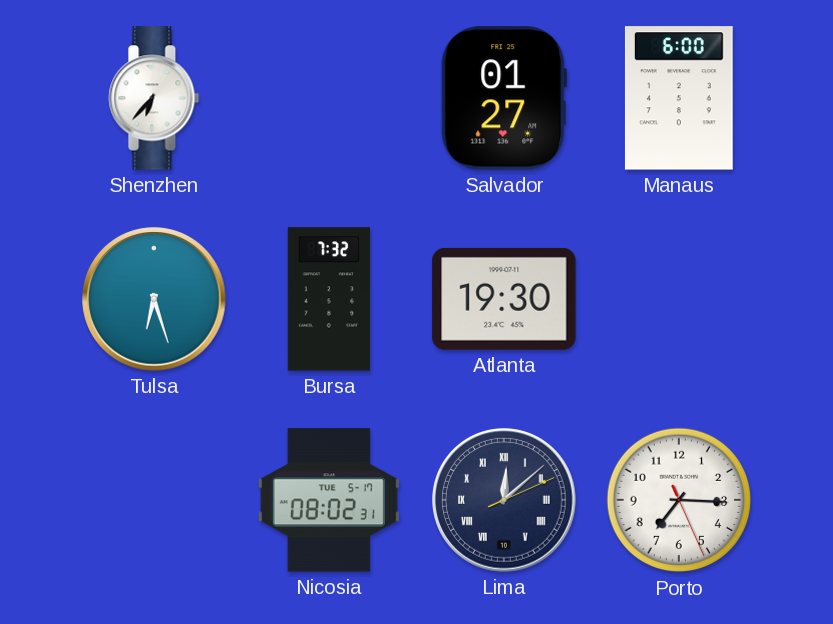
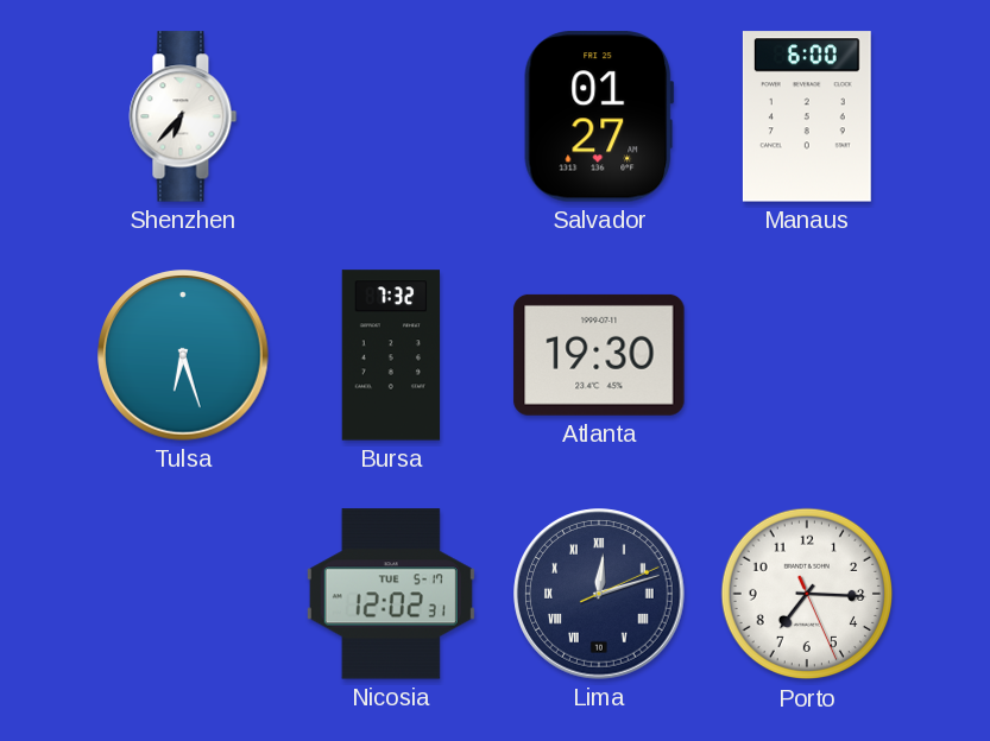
Nicosia: 08:02 -> 12:02
Lima: 12:08 -> 12:12
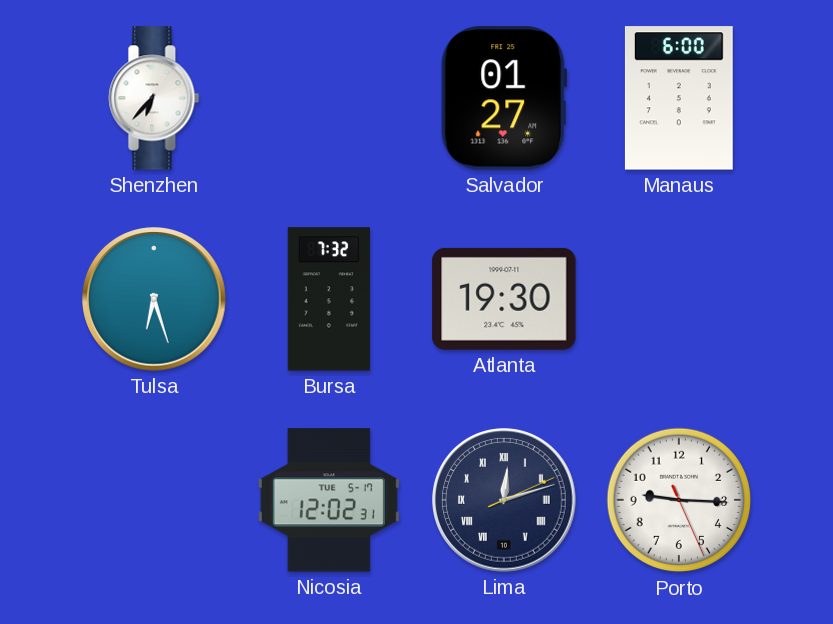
Porto: 7:15 -> 9:15
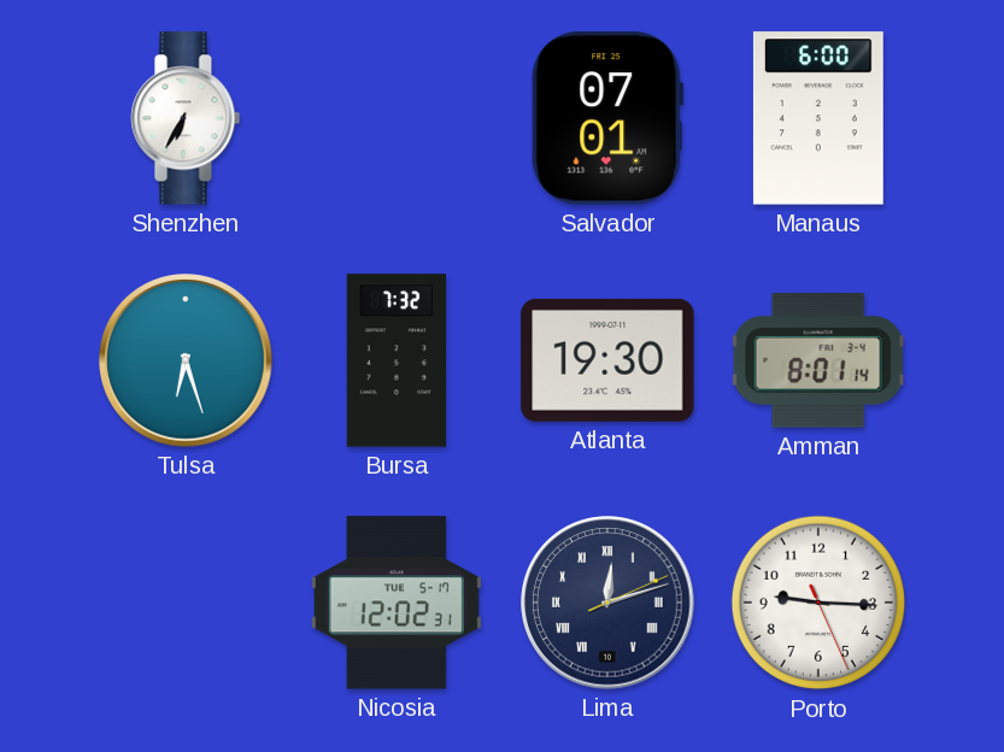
Shenzhen: 6:37 -> 6:35
Salvador: 01:27 -> 07:01
Amman: none -> 8:01
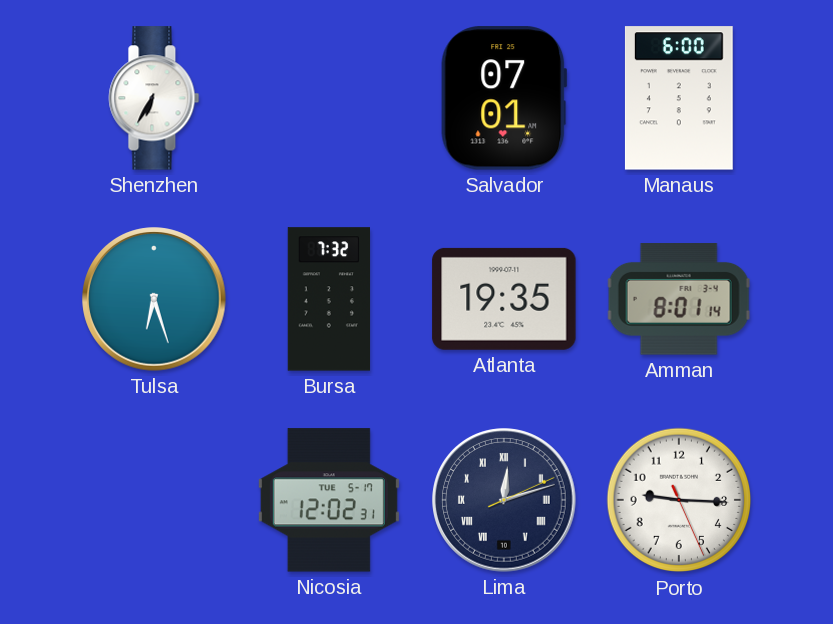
Atlanta: 19:30 -> 19:35
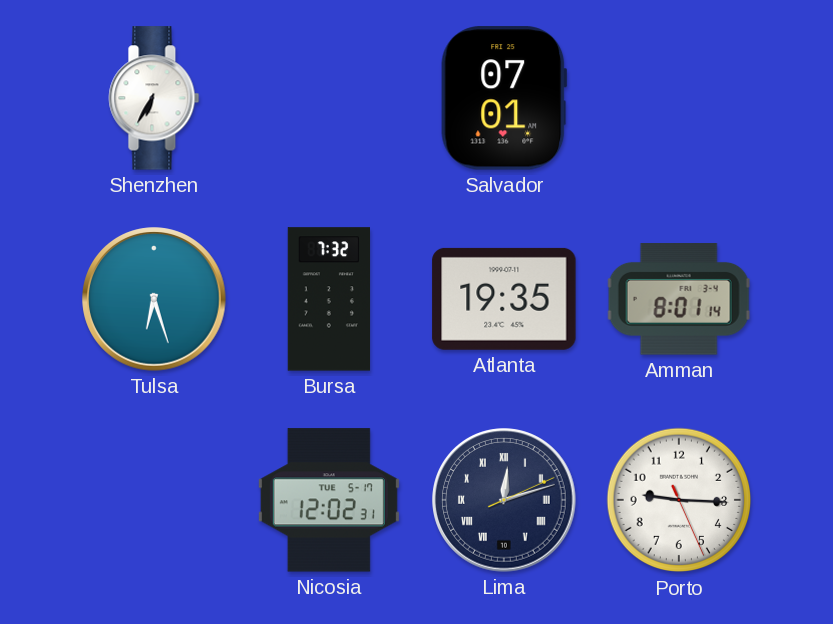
Manaus: 6:00 -> none
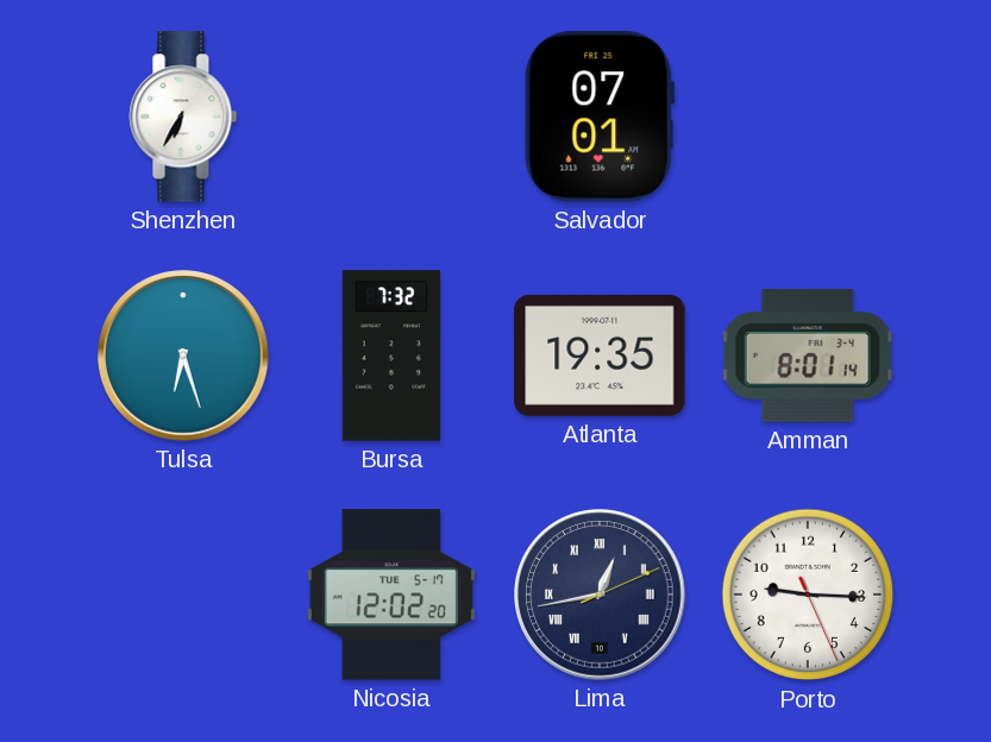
Nicosia: 12:02:31 -> 12:02:20
Lima: 12:12 -> 12:43
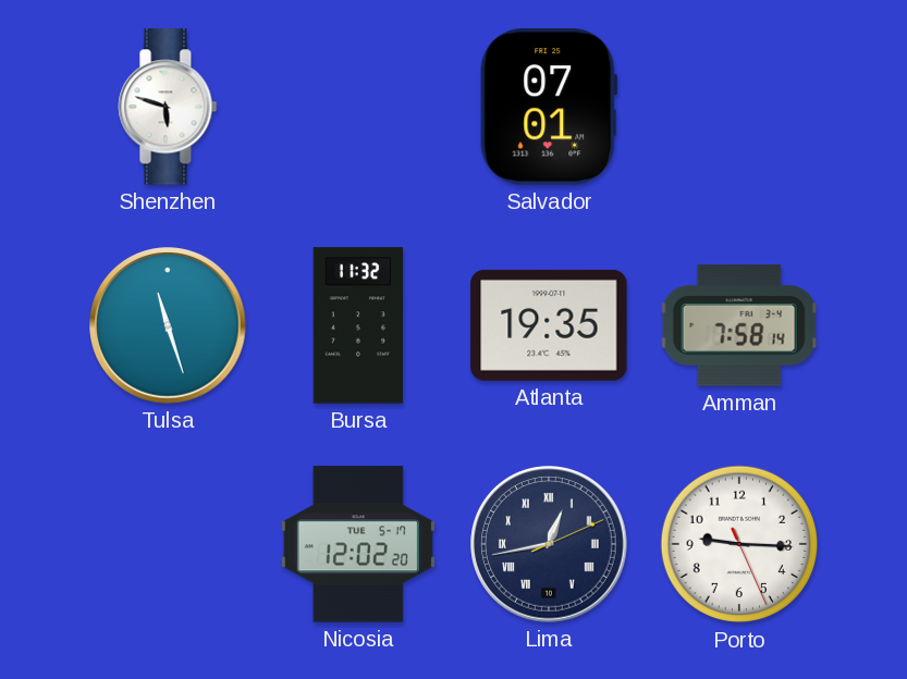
Shenzhen: 6:35 -> 5:48
Tulsa: 6:27 -> 11:27
Bursa: 7:32 -> 11:32
Amman: 8:01 -> 7:58
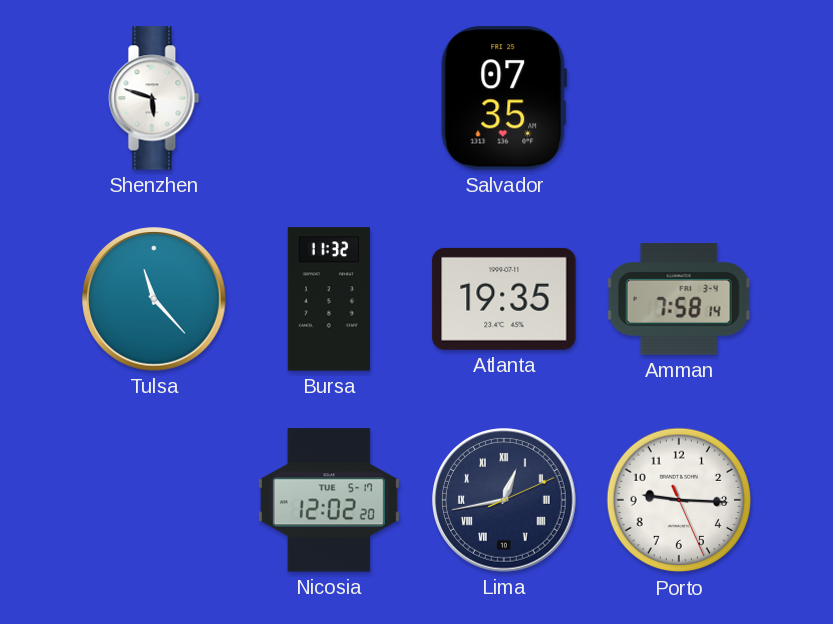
Salvador: 07:01 -> 07:35
Tulsa: 11:27 -> 11:23
